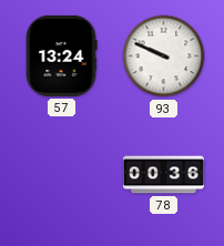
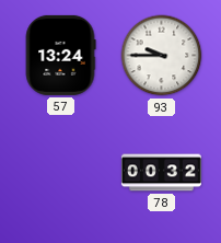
93: 9:49 -> 9:45
78: 00:36 -> 00:32
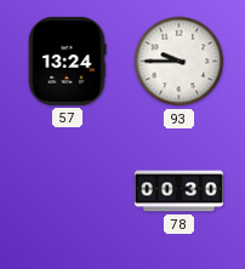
78: 00:32 -> 00:30
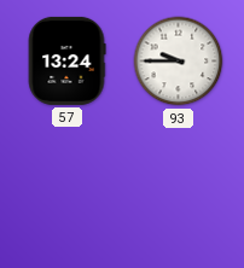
78: 00:30 -> none
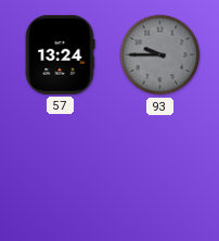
93 dial: white -> grey
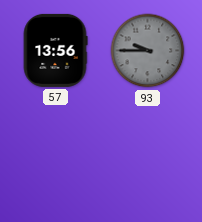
57: 13:24 -> 13:56
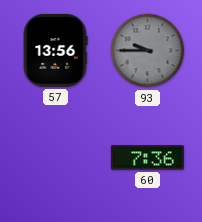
60: none -> 7:36
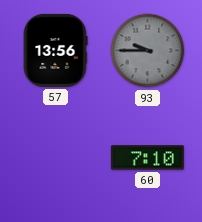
60: 7:36 -> 7:10
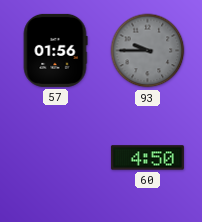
57: 13:56 -> 01:56
60: 7:10 -> 4:50
